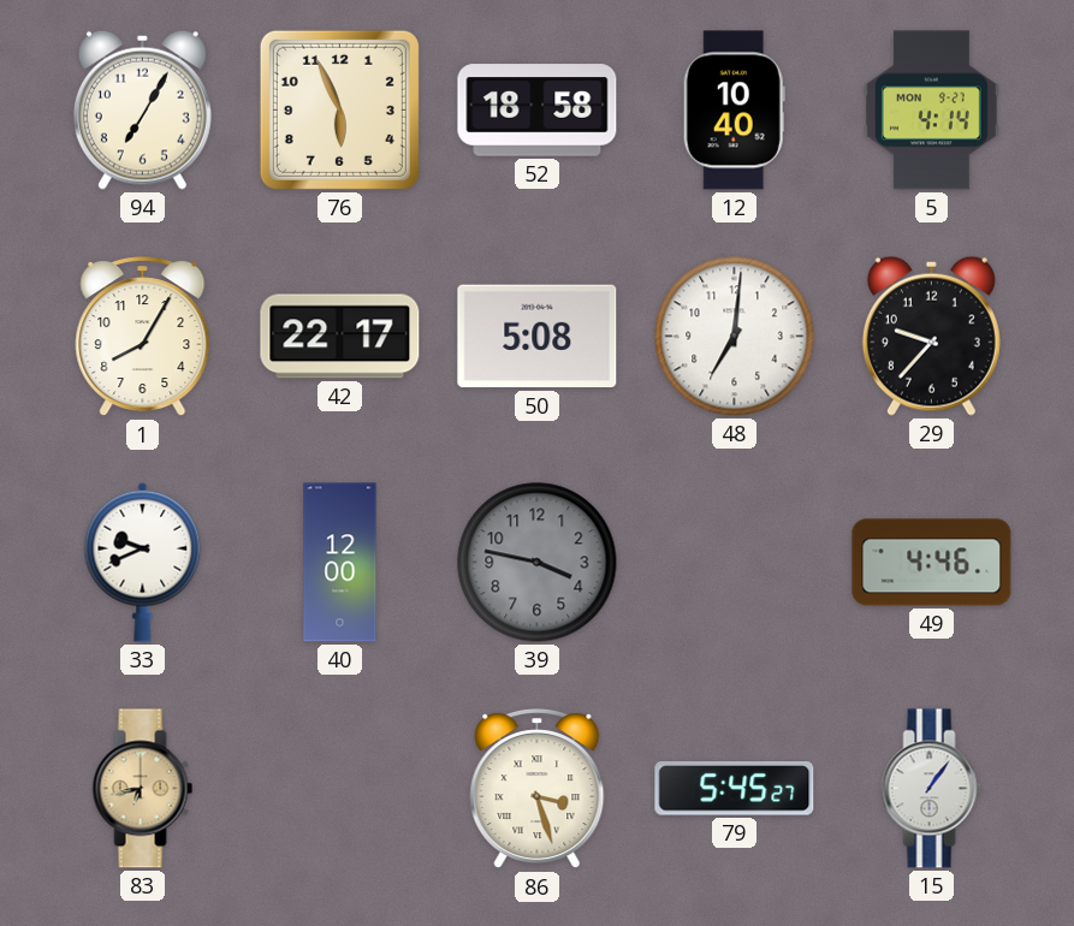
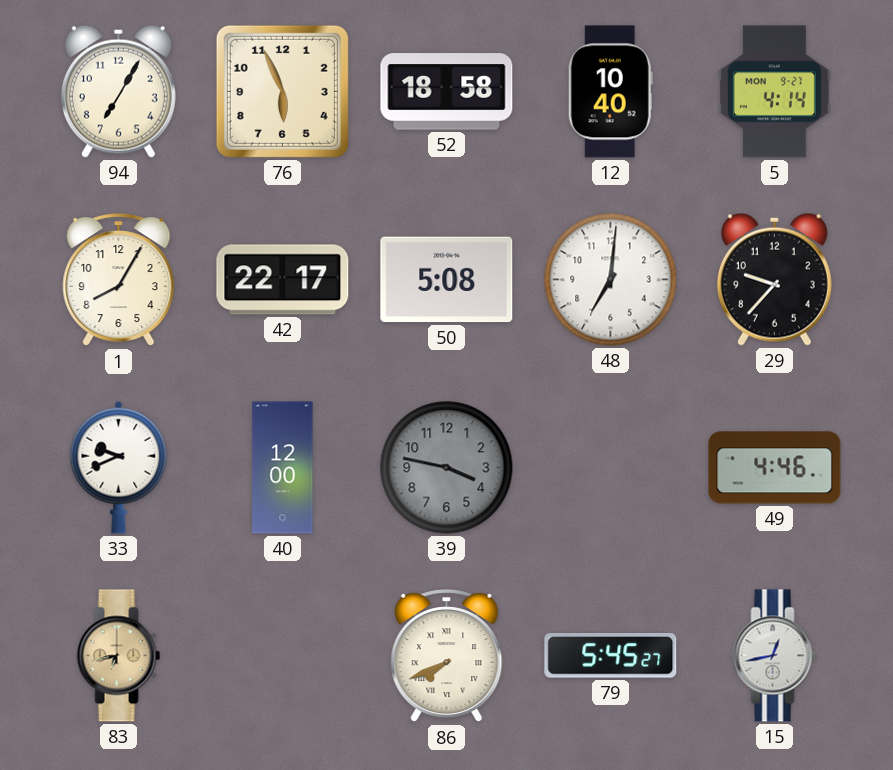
86: 3:27 -> 7:41
15: 1:06 -> 12:43
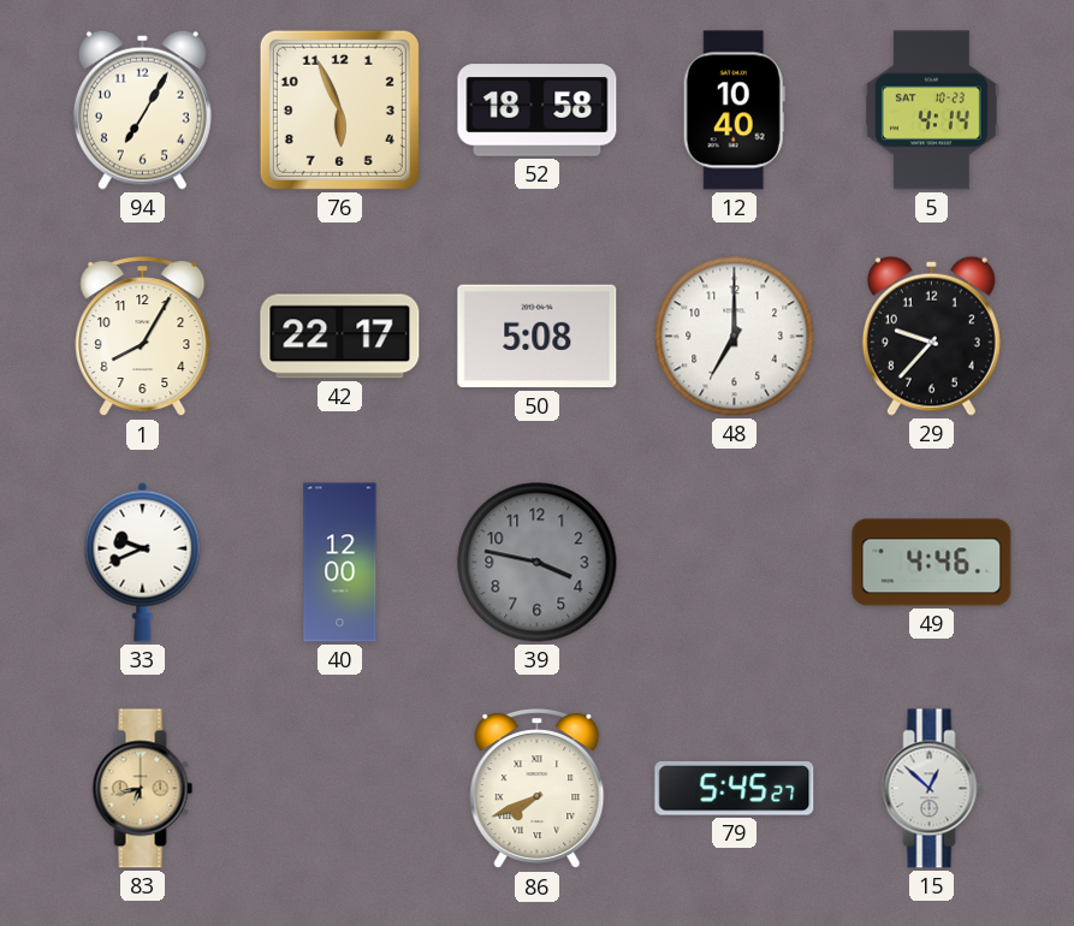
5 date: MON 9-27 -> SAT 10-23
48: 7:01 -> 7:00
15: 12:43 -> 12:52
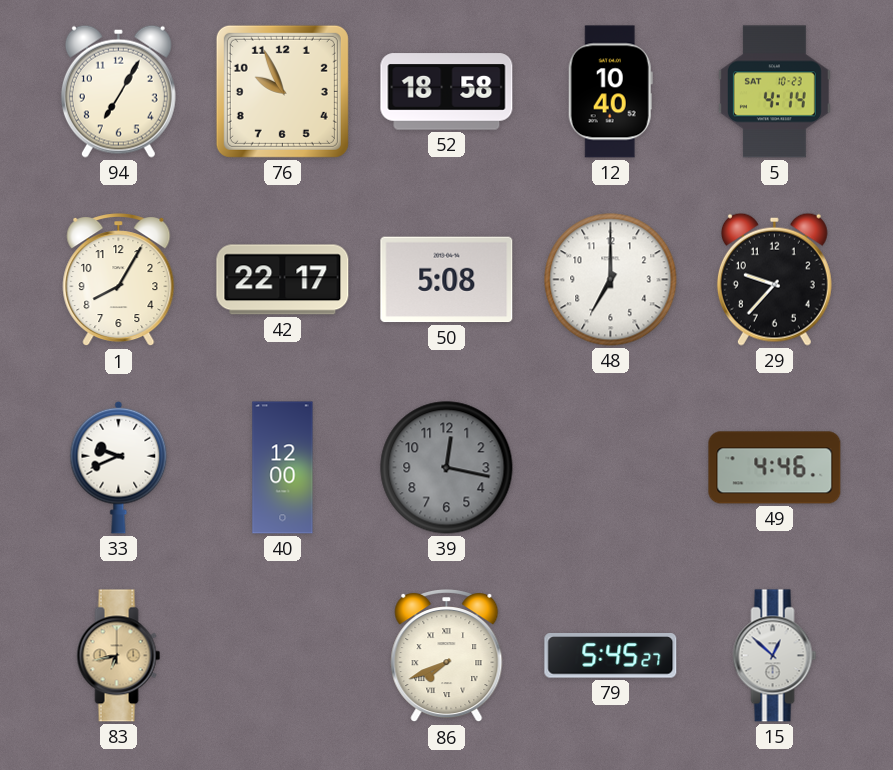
76: 5:56 -> 9:56
39: 3:47 -> 12:17
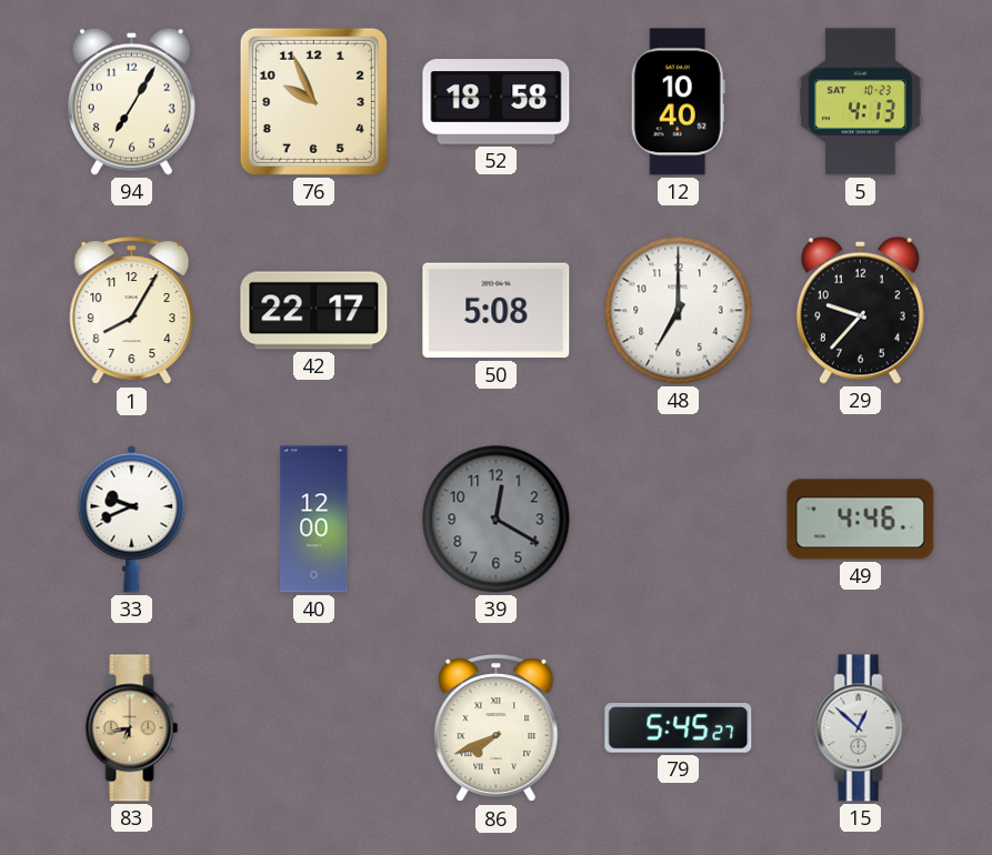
5: 4:14 -> 4:13
39: 12:17 -> 12:20
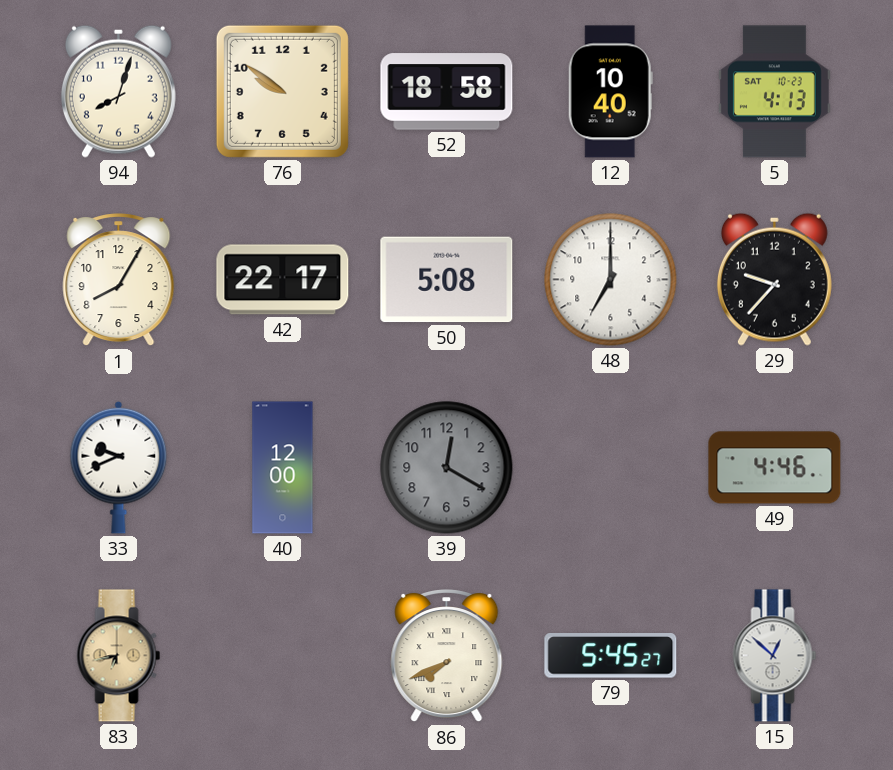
94: 7:05 -> 8:03
76: 9:56 -> 9:51
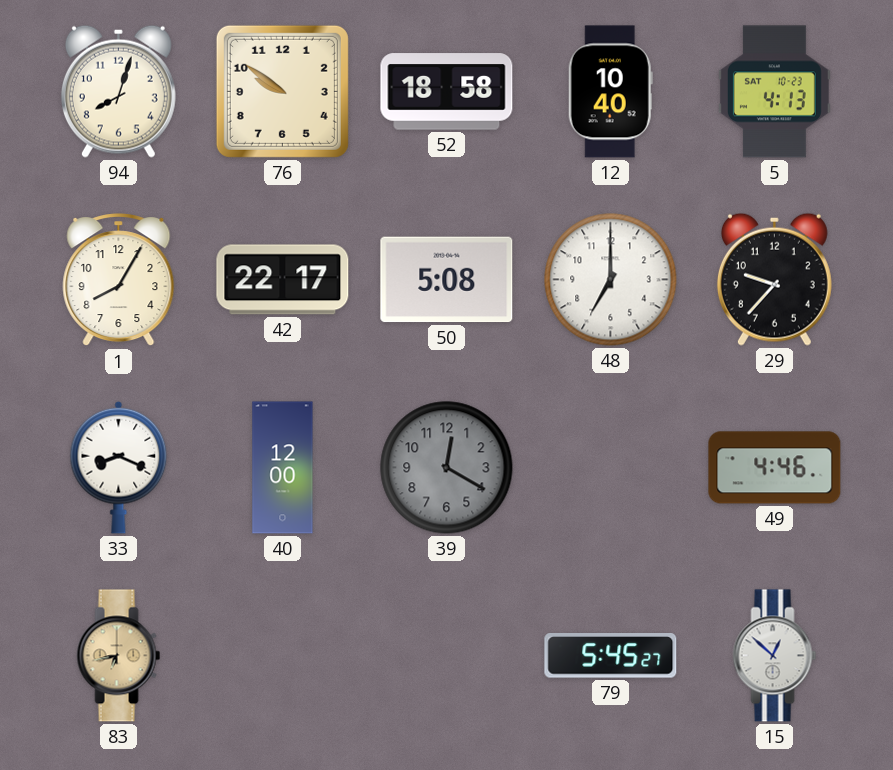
33: 9:41 -> 8:19
86: 7:41 -> none
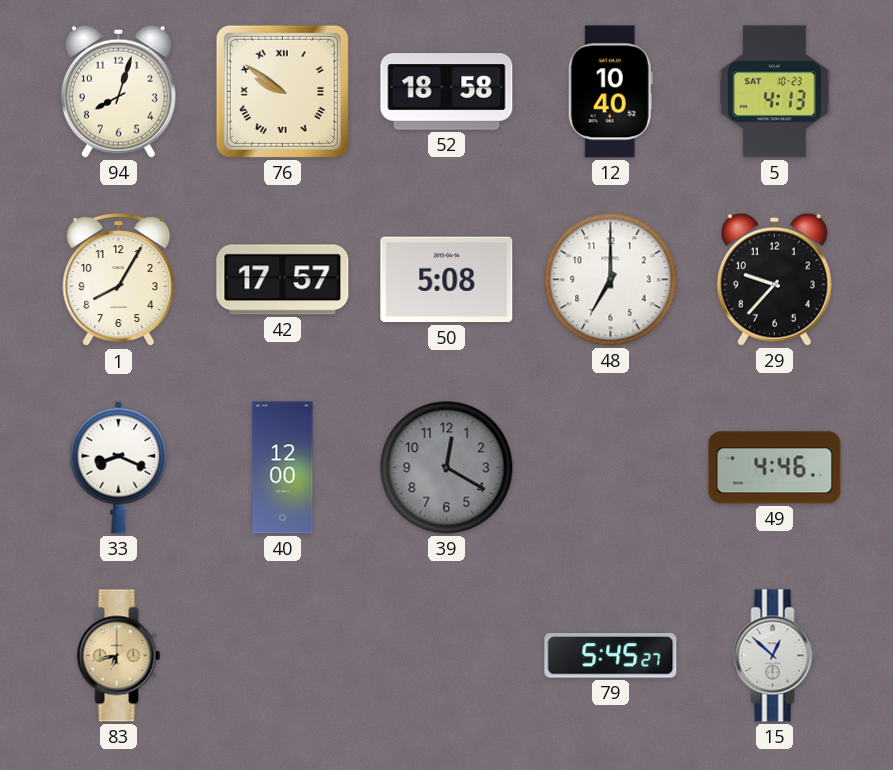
76 numerals: Arabic -> Roman
42: 22:17 -> 17:57
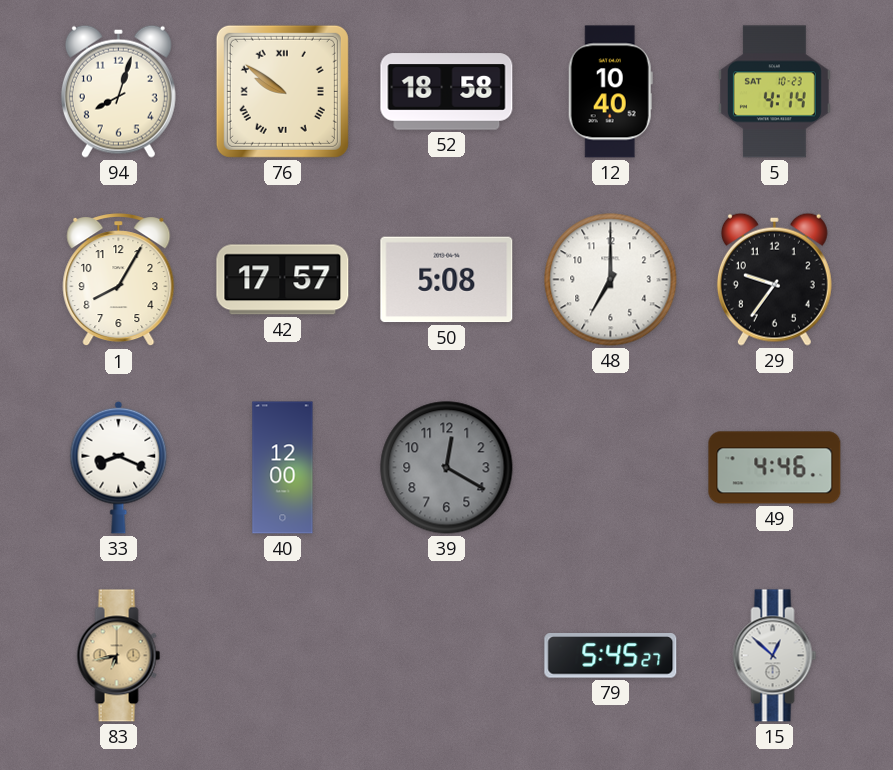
5: 4:13 -> 4:14
29: 9:37 -> 9:36
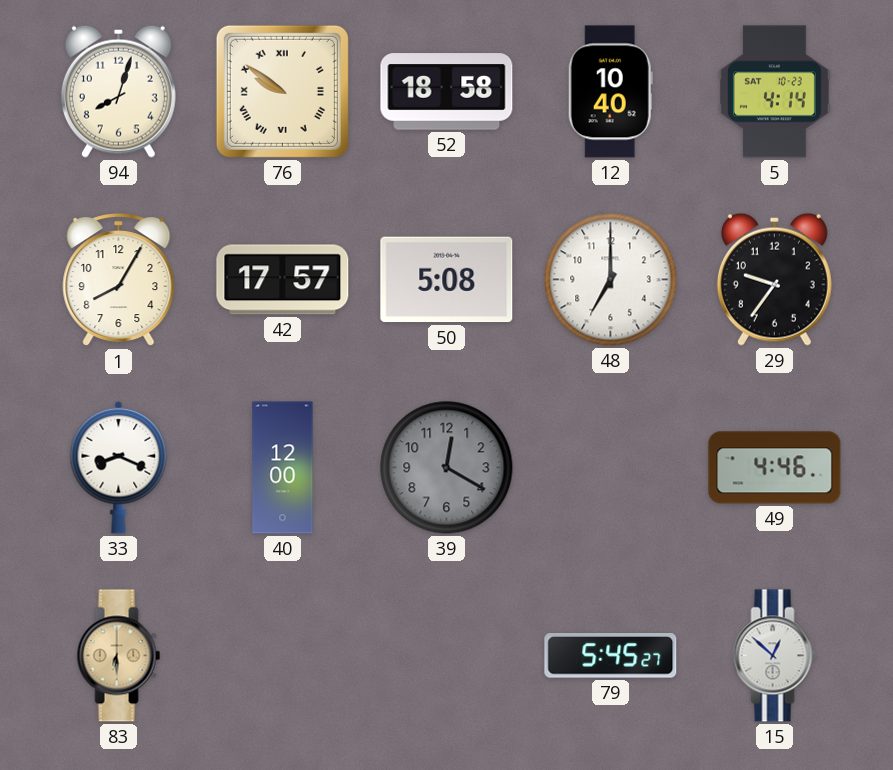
83: 6:43 -> 6:30
